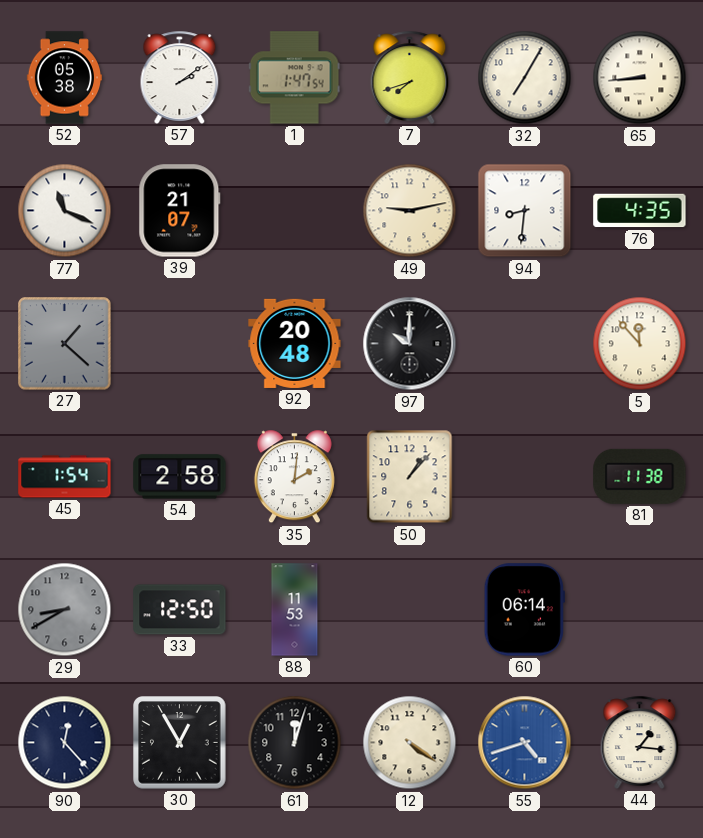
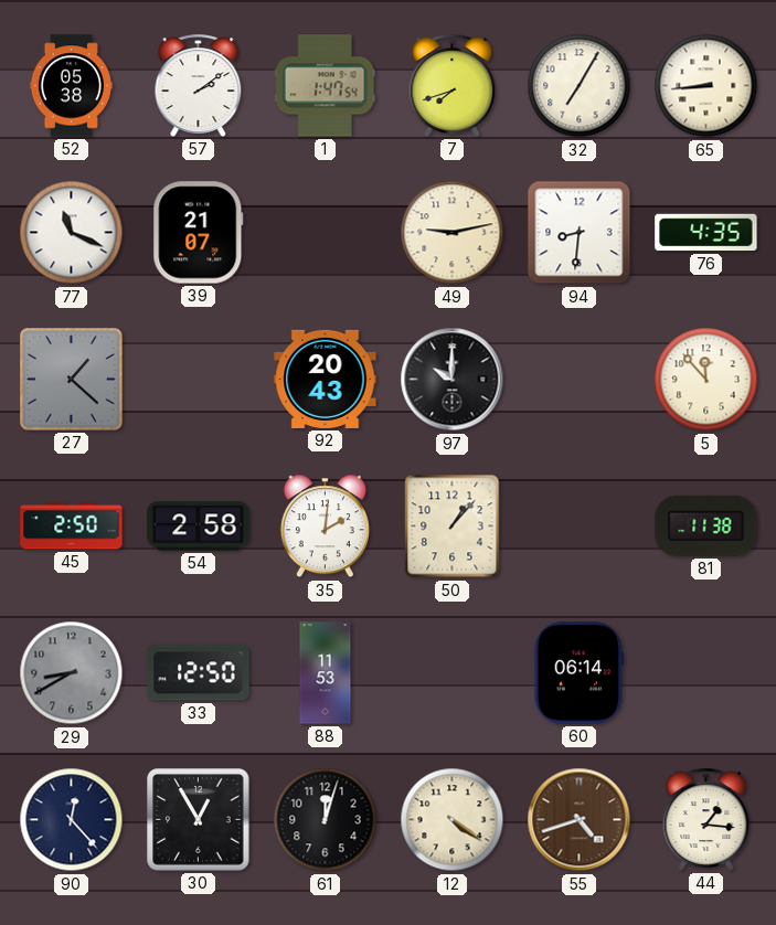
92: 20:48 -> 20:43
45: 1:54 -> 2:50
55 dial: blue -> brown
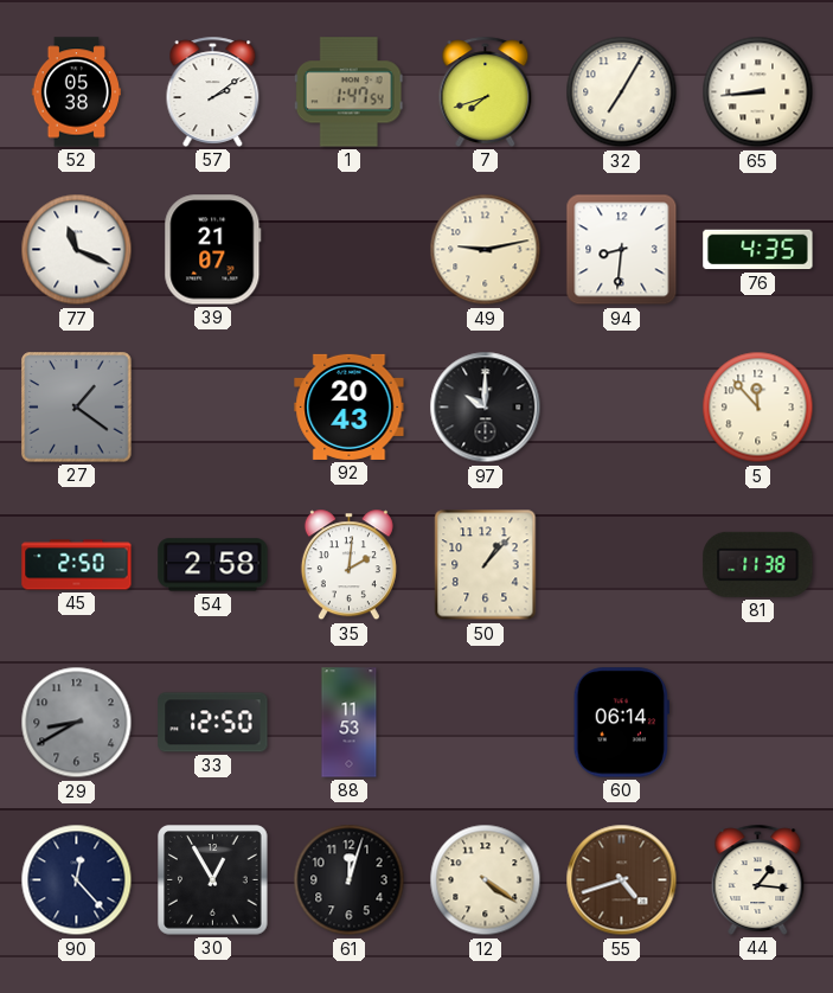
27: 1:22 -> 1:21
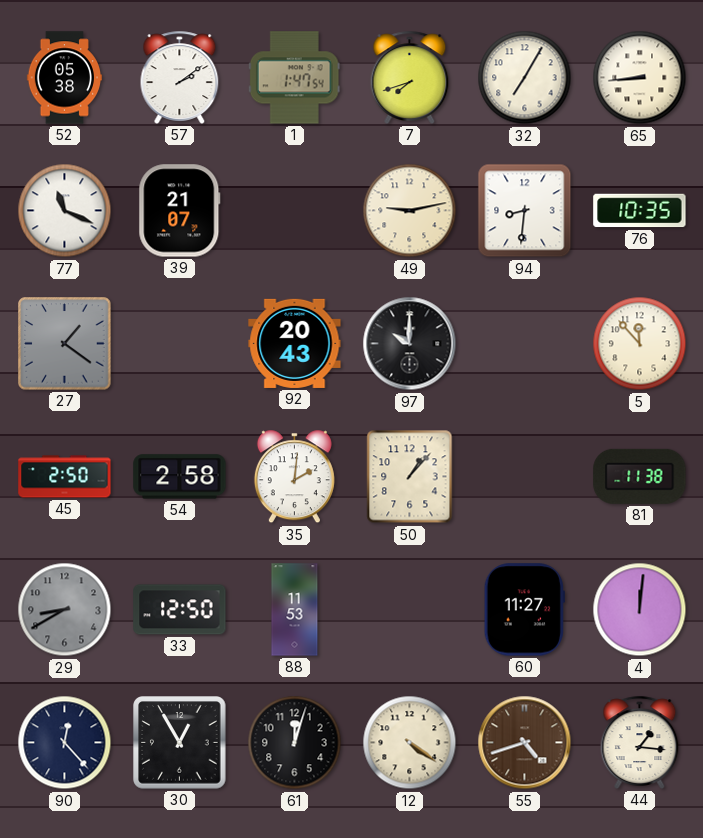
76: 4:35 -> 10:35
60: 06:14 -> 11:27
4: none -> 12:01
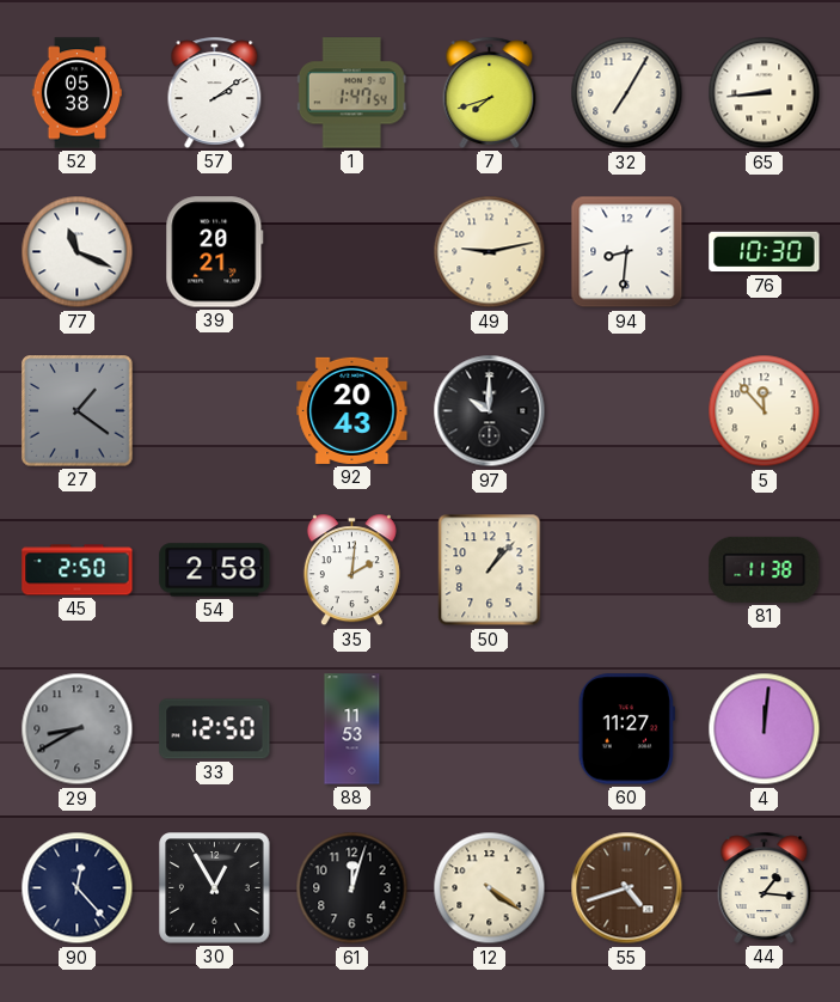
39: 21:07 -> 20:21
76: 10:35 -> 10:30
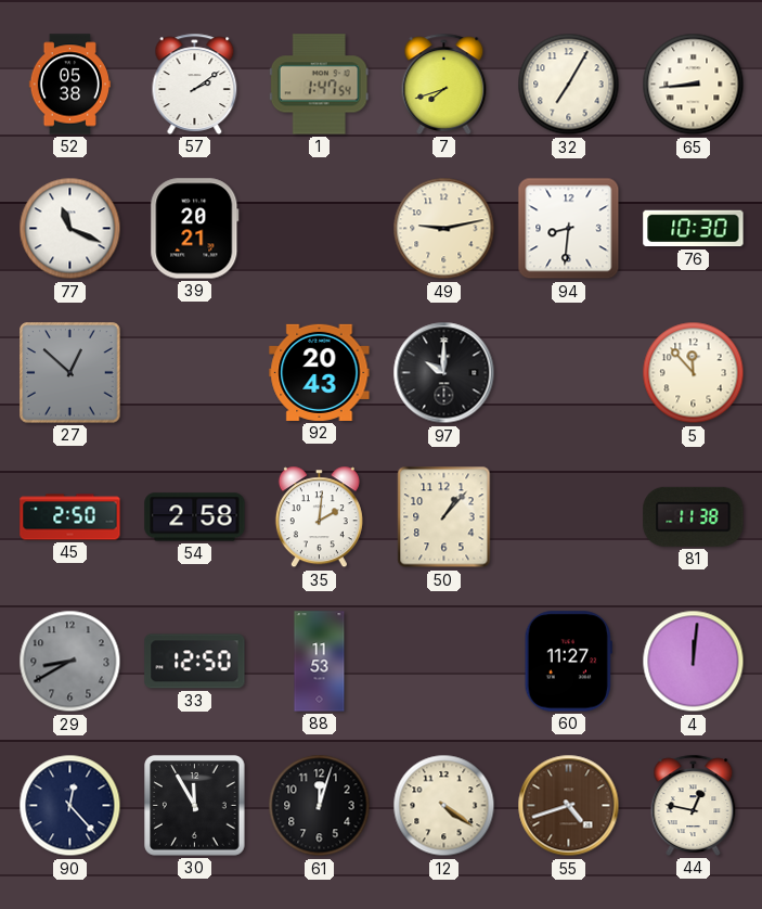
27: 1:21 -> 12:52
30: 12:55 -> 11:55
44: 1:16 -> 12:47
